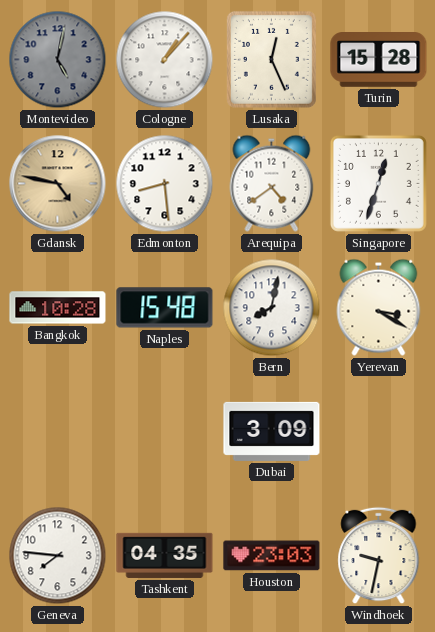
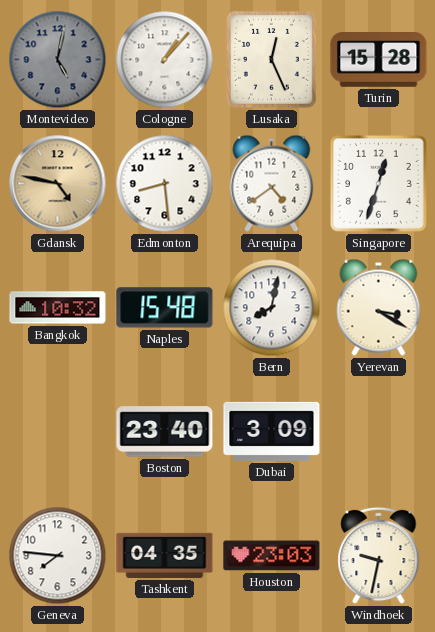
Bangkok: 10:28 -> 10:32
Boston: none -> 23:40
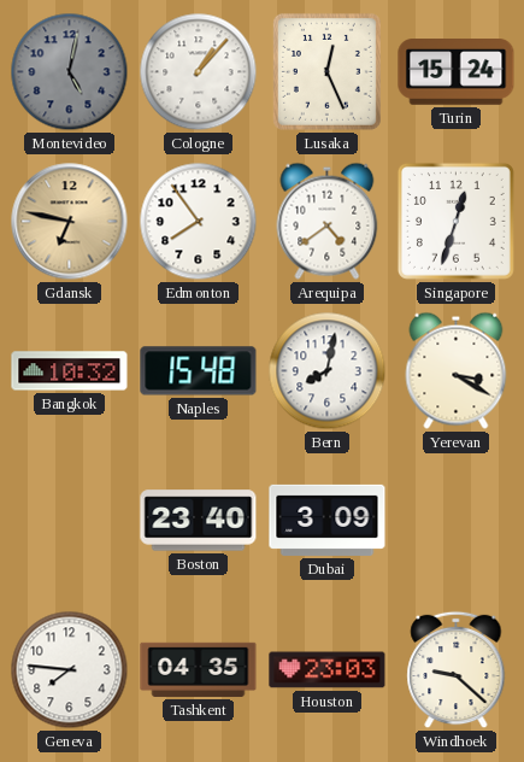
Turin: 15:28 -> 15:24
Gdansk: 4:47 -> 6:47
Edmonton: 8:29 -> 7:54
Windhoek: 9:32 -> 9:22
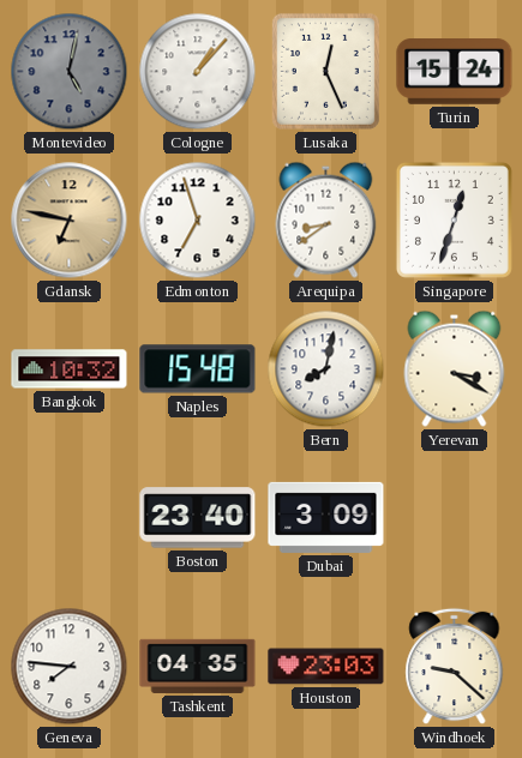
Edmonton: 7:54 -> 6:57
Arequipa: 4:39 -> 8:39
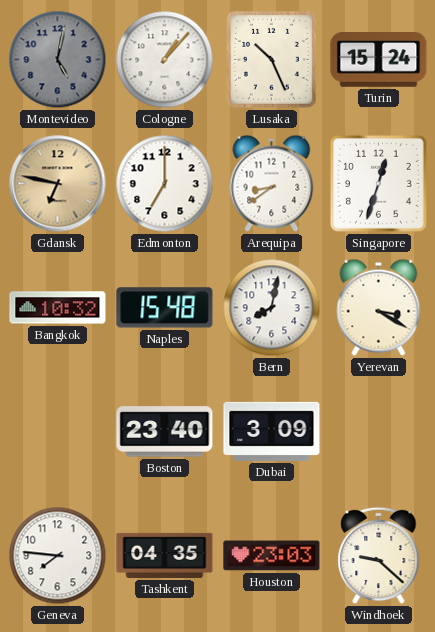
Lusaka: 12:26 -> 10:26
Edmonton: 6:57 -> 7:00
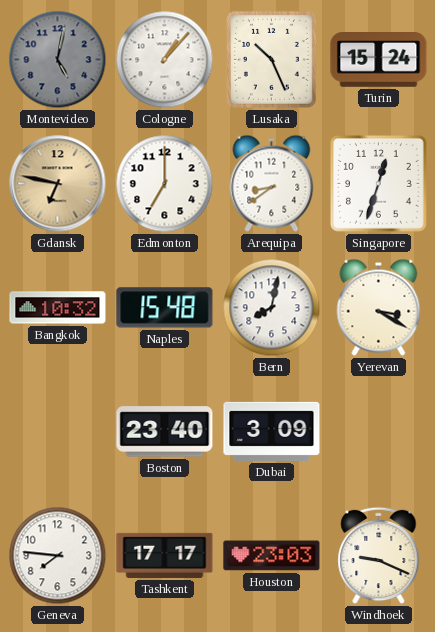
Tashkent: 04:35 -> 17:17
Windhoek: 9:22 -> 9:19
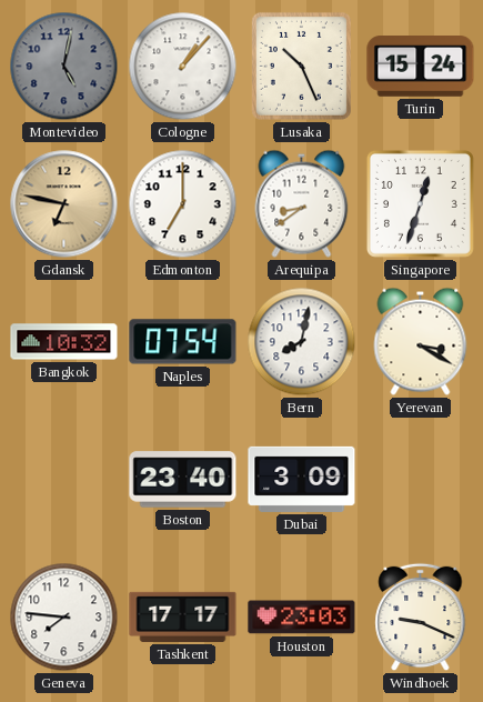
Naples: 15:48 -> 07:54
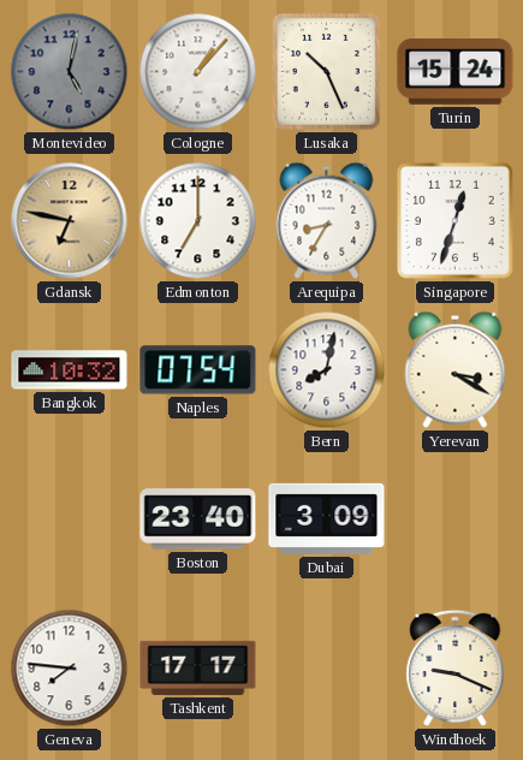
Arequipa: 8:39 -> 8:35
Houston: 23:03 -> none
